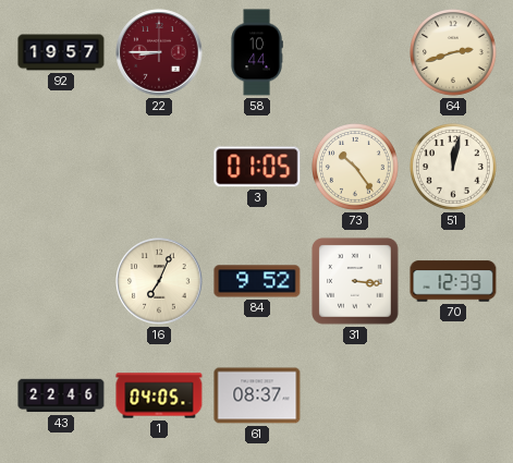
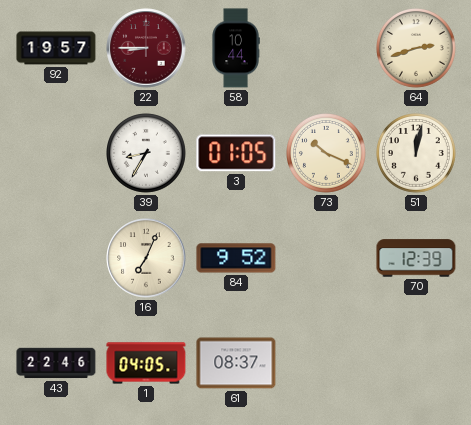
39: none -> 8:35
73: 10:24 -> 10:19
31: 3:16 -> none
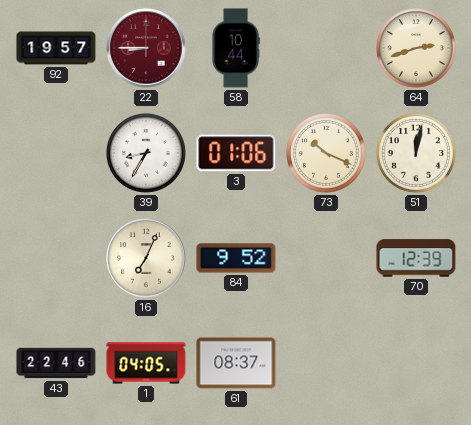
3: 01:05 -> 01:06
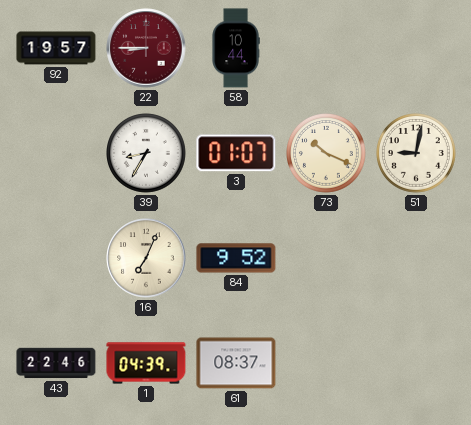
64: 2:42 -> none
3: 01:06 -> 01:07
51: 12:02 -> 9:02
70: 12:39 -> none
1: 04:05 -> 04:39
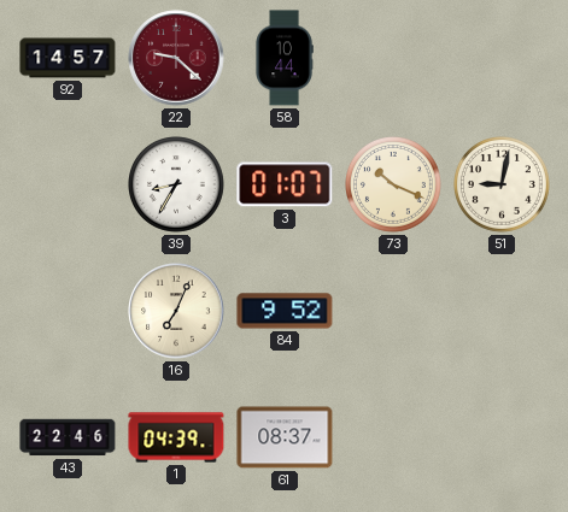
92: 19:57 -> 14:57
22: 8:45 -> 9:22
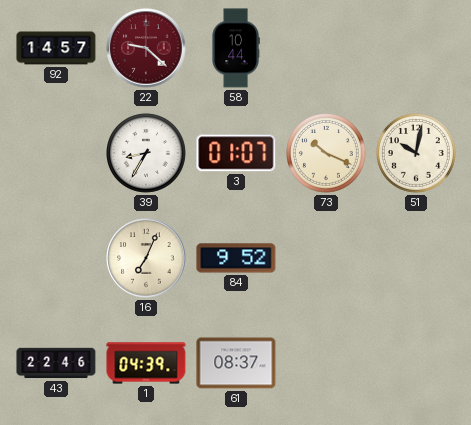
51: 9:02 -> 10:02
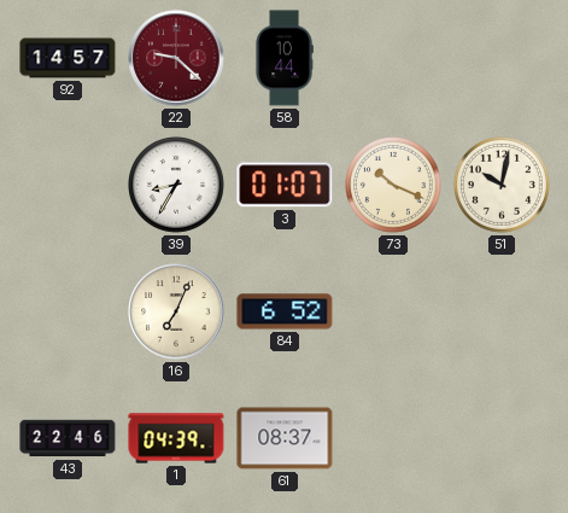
84: 9:52 -> 6:52
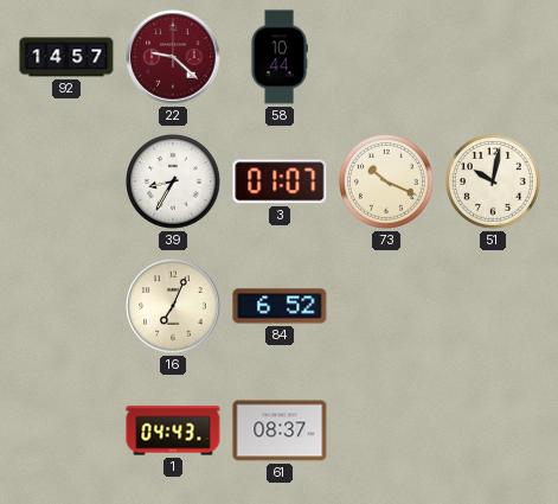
43: 22:46 -> none
1: 04:39 -> 04:43
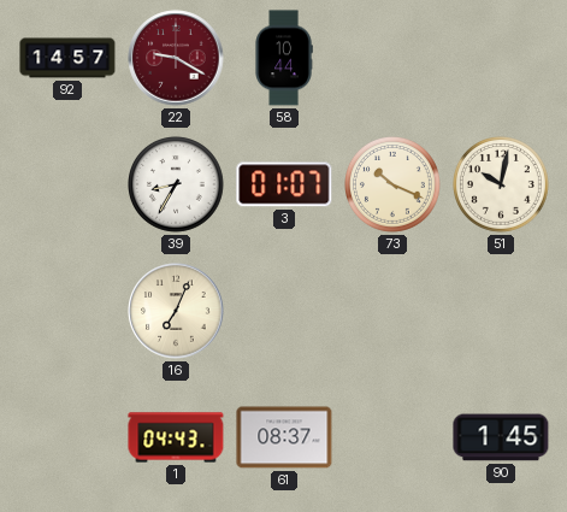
22: 9:22 -> 9:20
84: 6:52 -> none
90: none -> 1:45
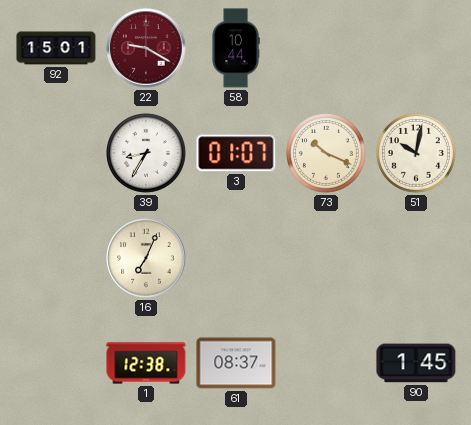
92: 14:57 -> 15:01
1: 04:43 -> 12:38
